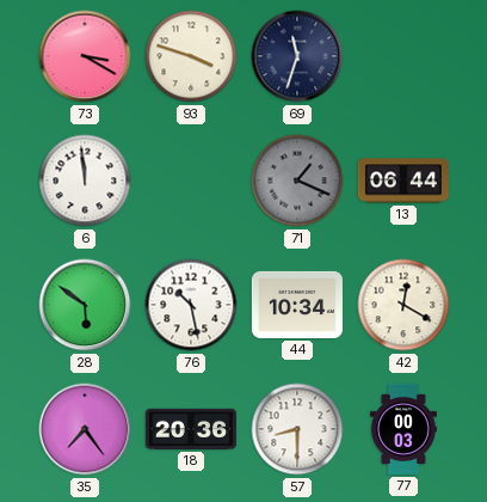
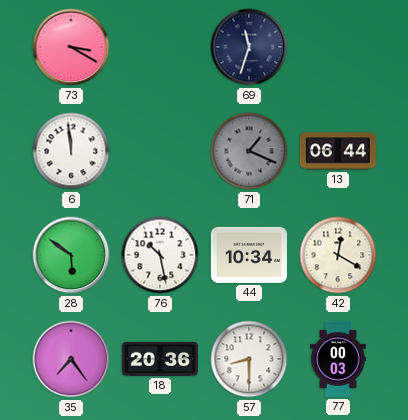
93: 3:48 -> none
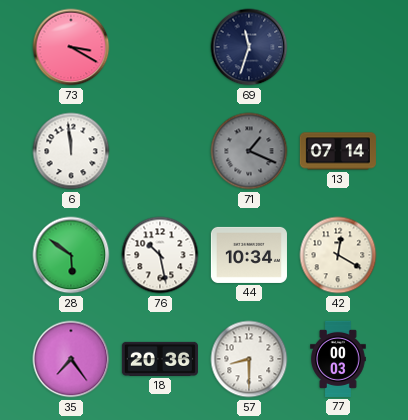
13: 06:44 -> 07:14
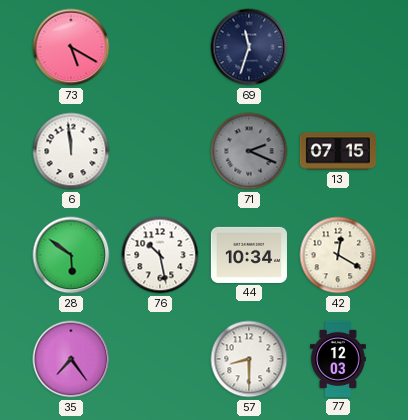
73: 3:20 -> 5:20
71: 1:19 -> 2:19
13: 07:14 -> 07:15
18: 20:36 -> none
77: 00:03 -> 12:03
